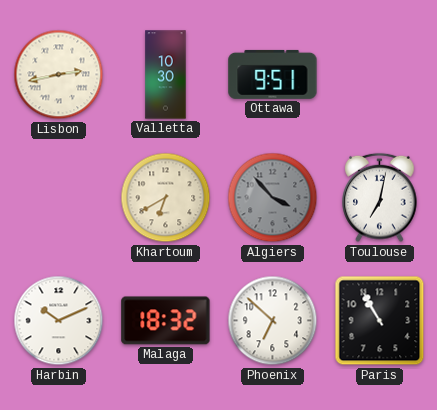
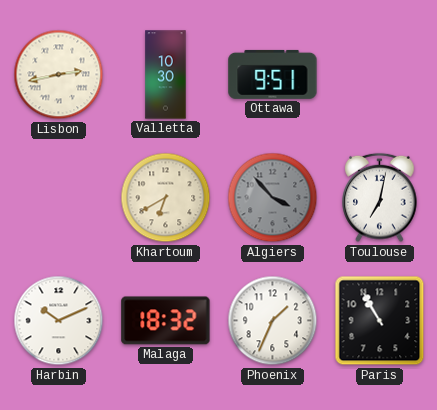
Phoenix: 6:52 -> 1:34
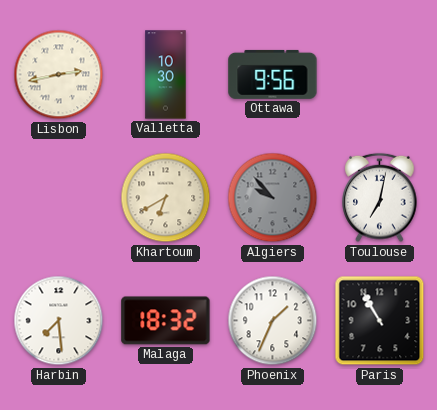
Ottawa: 9:51 -> 9:56
Algiers: 3:53 -> 9:53
Harbin: 10:11 -> 7:29
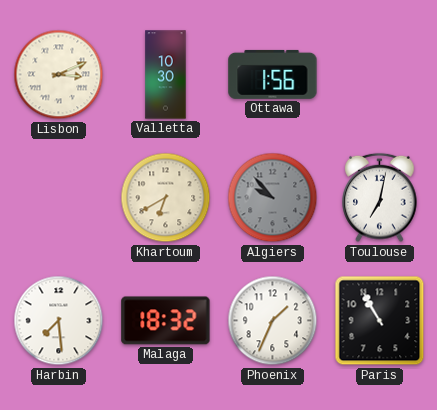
Lisbon: 2:43 -> 3:11
Ottawa: 9:56 -> 1:56
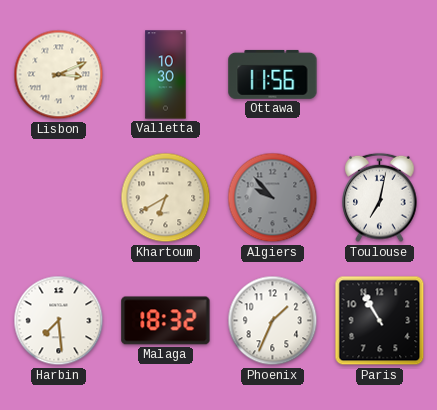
Ottawa: 1:56 -> 11:56
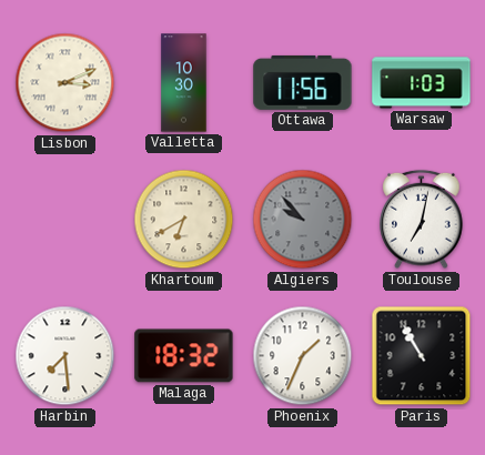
Warsaw: none -> 1:03
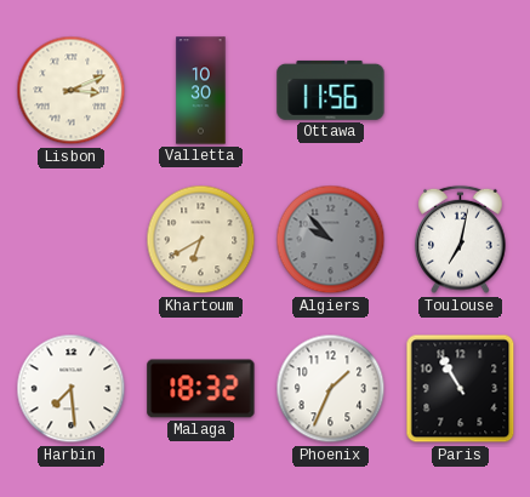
Warsaw: 1:03 -> none
